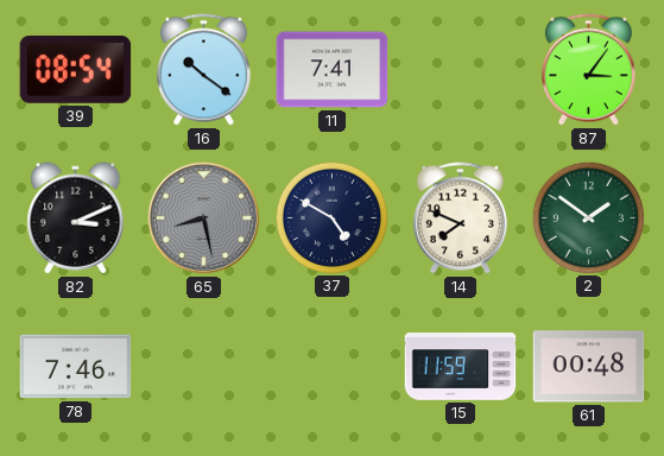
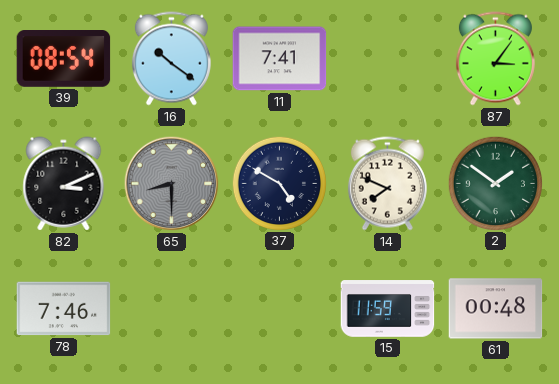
65: 8:28 -> 8:30
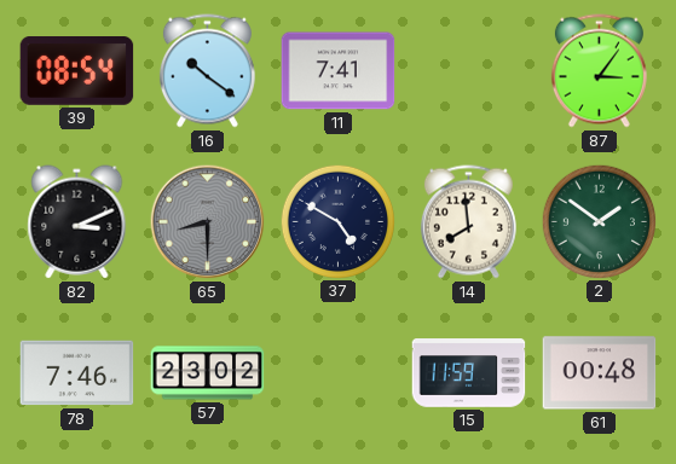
14: 7:49 -> 7:59
57: none -> 23:02
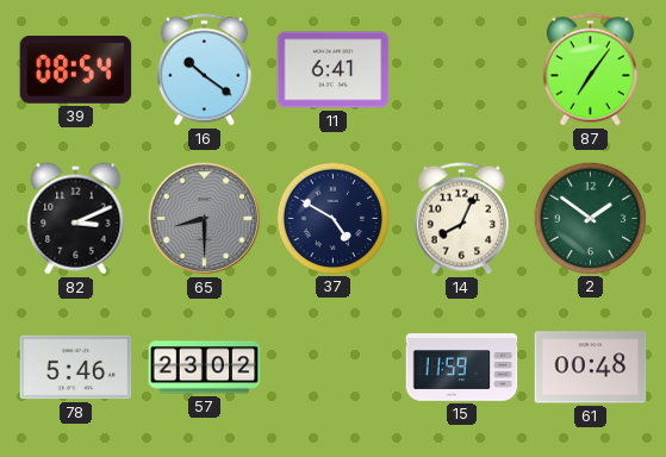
11: 7:41 -> 6:41
87: 3:06 -> 7:06
14: 7:59 -> 8:04
78: 7:46 -> 5:46
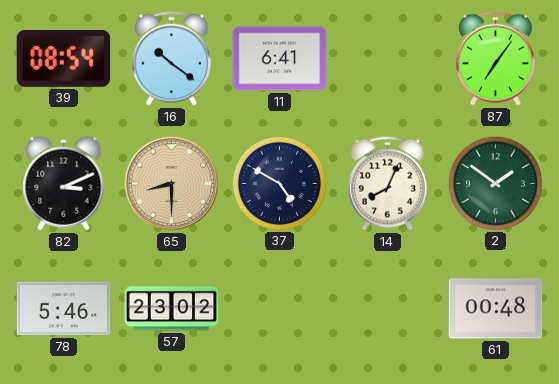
65 dial: grey -> champagne
15: 11:59 -> none
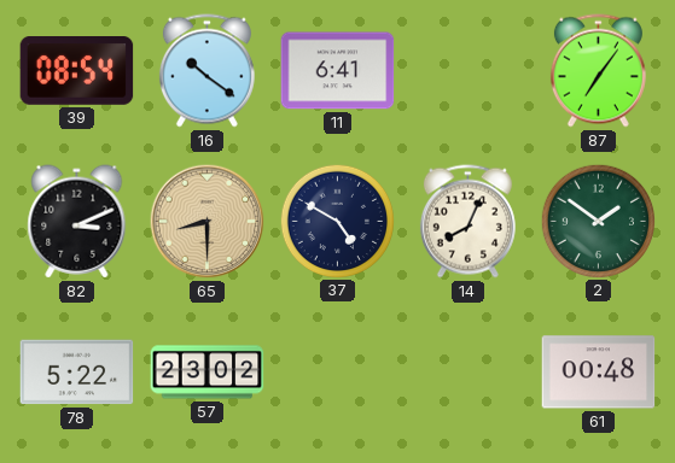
78: 5:46 -> 5:22
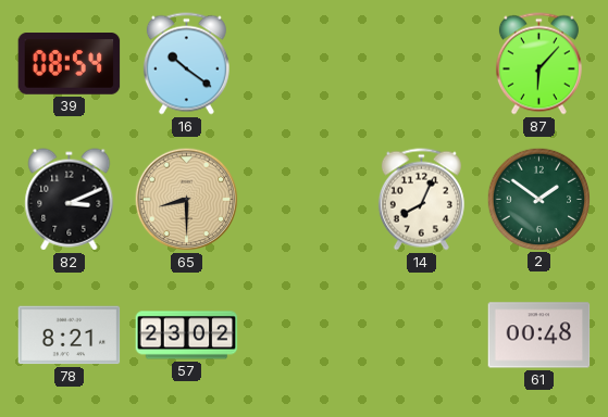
11: 6:41 -> none
87: 7:06 -> 6:07
37: 4:50 -> none
78: 5:22 -> 8:21
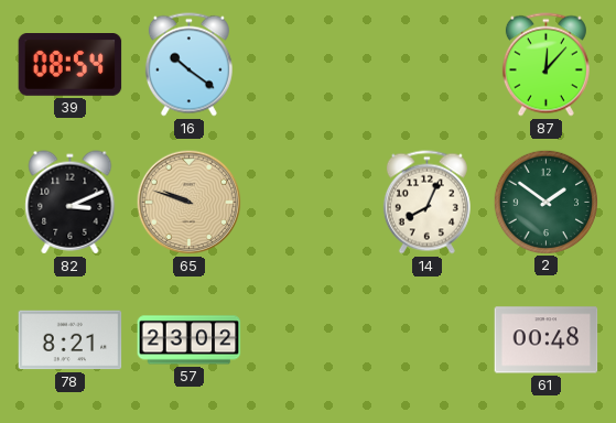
87: 6:07 -> 12:07
65: 8:30 -> 9:48
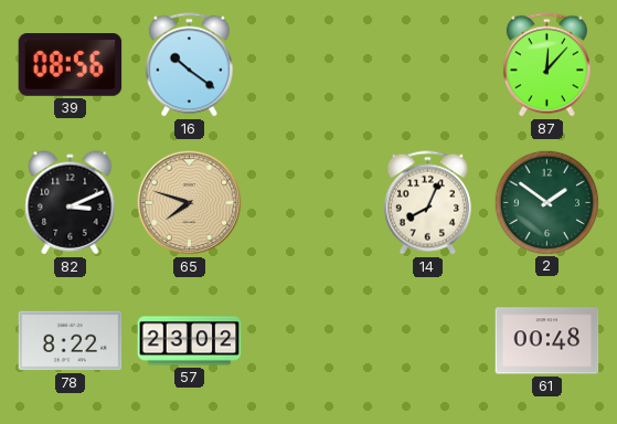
39: 08:54 -> 08:56
65: 9:48 -> 7:48
78: 8:21 -> 8:22
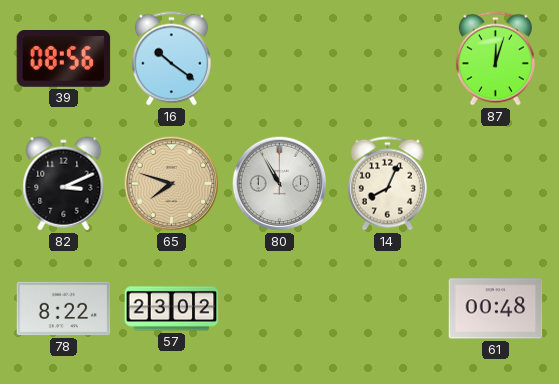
87: 12:07 -> 12:03
80: none -> 10:55
2: 1:51 -> none
